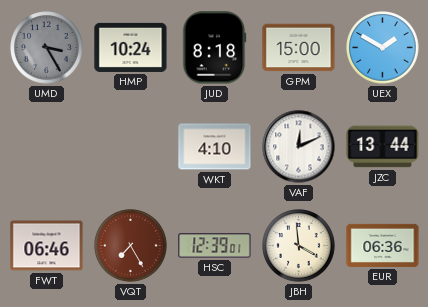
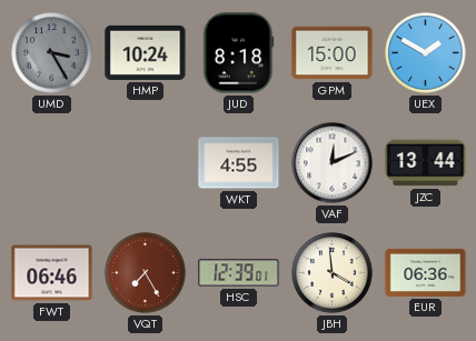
WKT: 4:10 -> 4:55
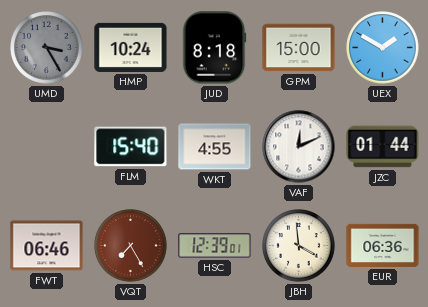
FLM: none -> 15:40
JZC: 13:44 -> 01:44
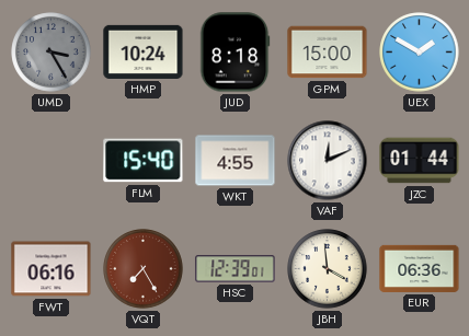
FWT: 06:46 -> 06:16
